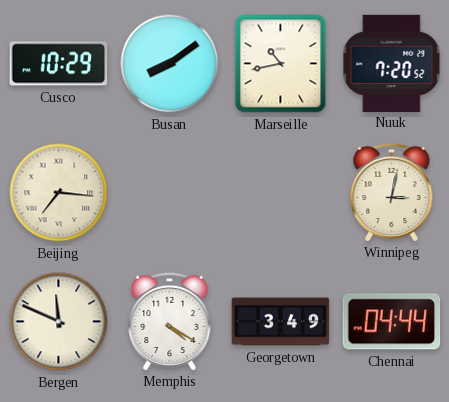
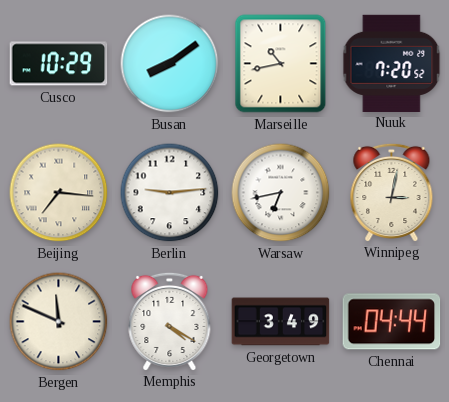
Berlin: none -> 9:14
Warsaw: none -> 6:43
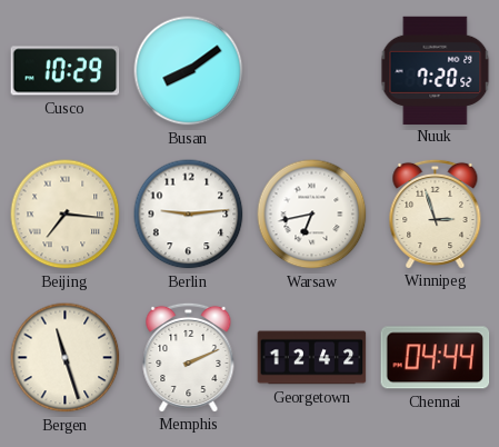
Marseille: 10:43 -> none
Winnipeg: 3:02 -> 2:57
Bergen: 11:49 -> 11:27
Memphis: 4:20 -> 2:11
Georgetown: 3:49 -> 12:42
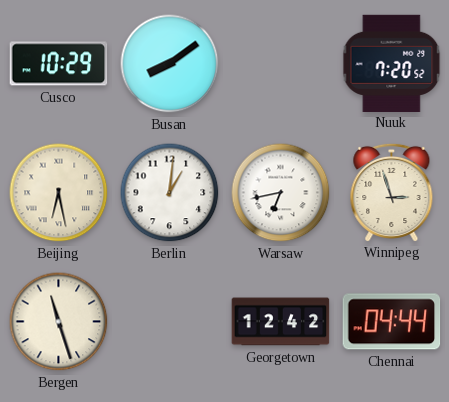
Beijing: 7:16 -> 6:28
Berlin: 9:14 -> 1:01
Memphis: 2:11 -> none
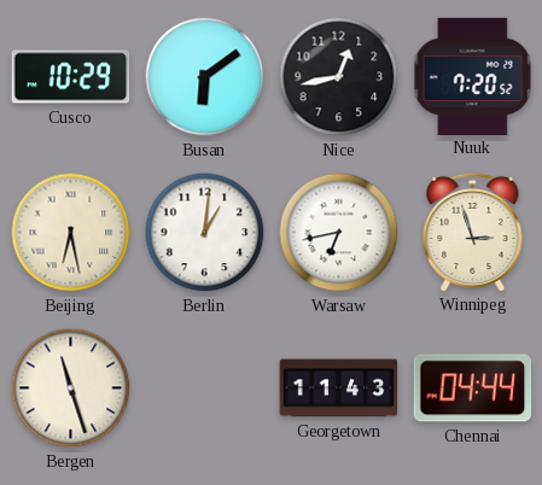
Busan: 8:09 -> 6:09
Nice: none -> 12:43
Georgetown: 12:42 -> 11:43
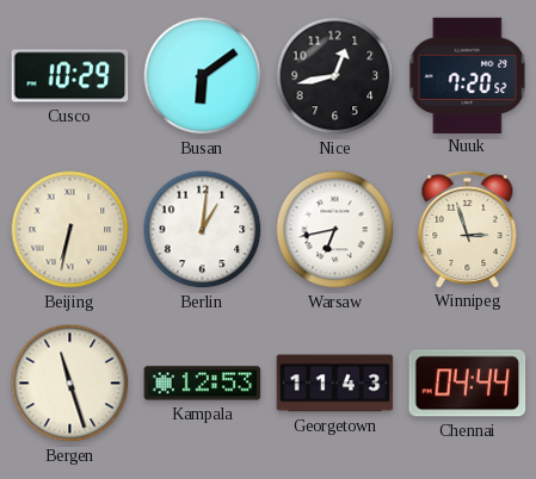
Beijing: 6:28 -> 6:32
Kampala: none -> 12:53
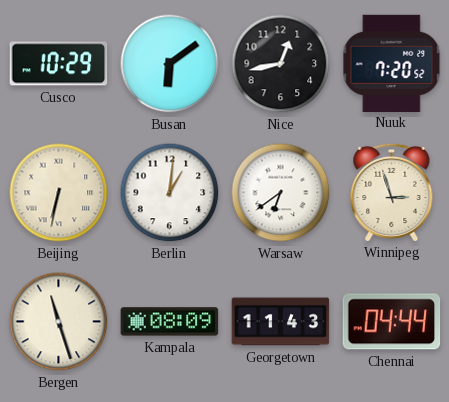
Warsaw: 6:43 -> 6:39
Kampala: 12:53 -> 08:09
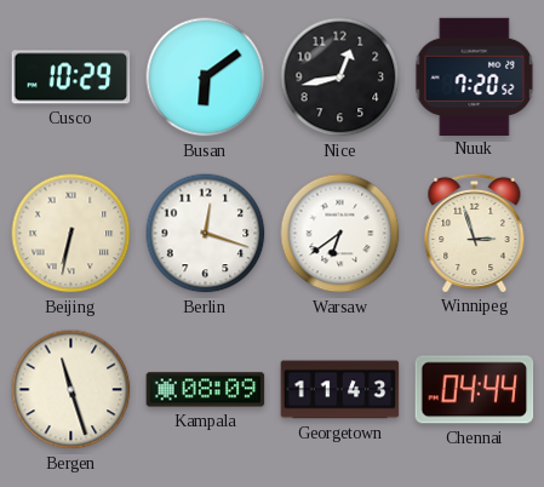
Berlin: 1:01 -> 12:18
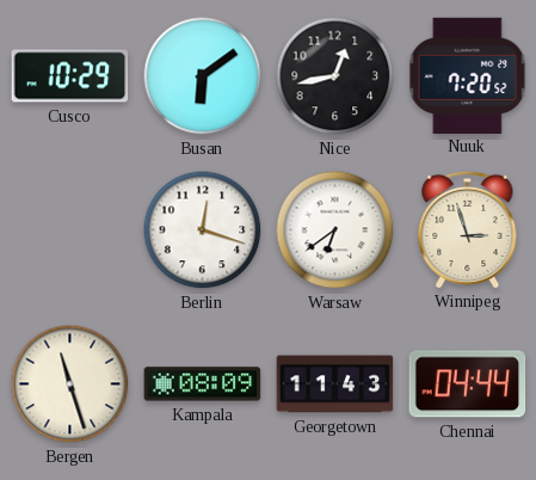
Beijing: 6:32 -> none
